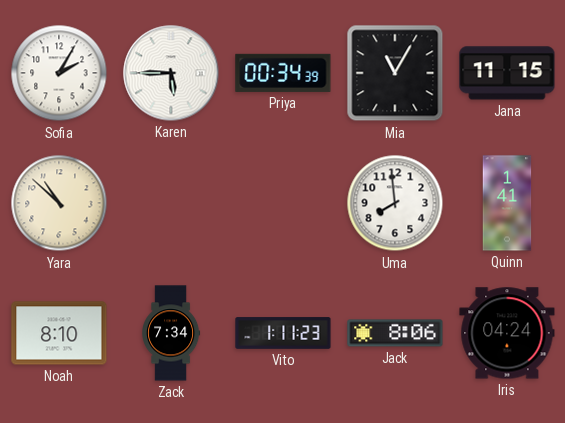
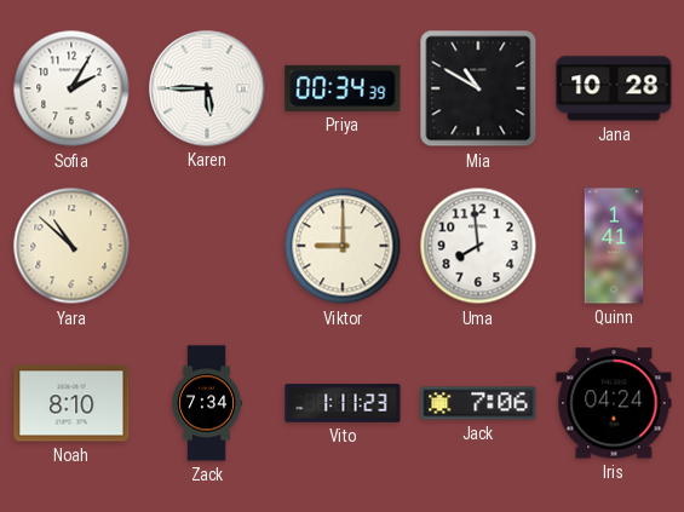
Mia: 11:05 -> 10:50
Jana: 11:15 -> 10:28
Viktor: none -> 9:00
Jack: 8:06 -> 7:06
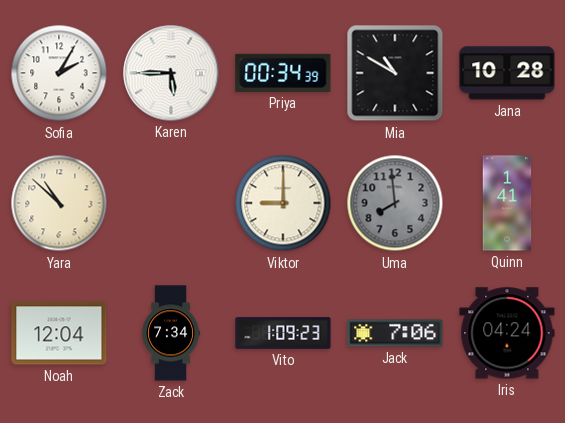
Uma dial: white -> grey
Noah: 8:10 -> 12:04
Vito: 1:11 -> 1:09
